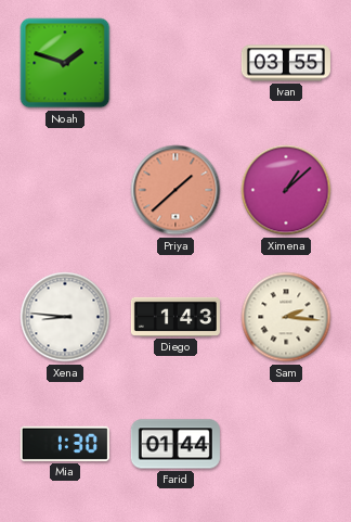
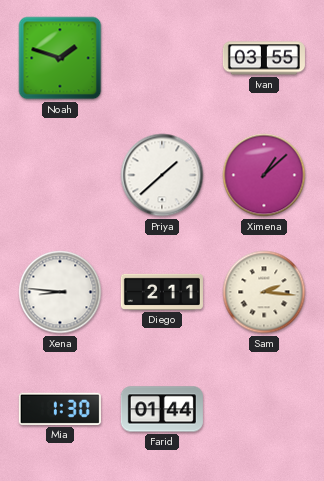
Priya dial: salmon -> white
Diego: 1:43 -> 2:11
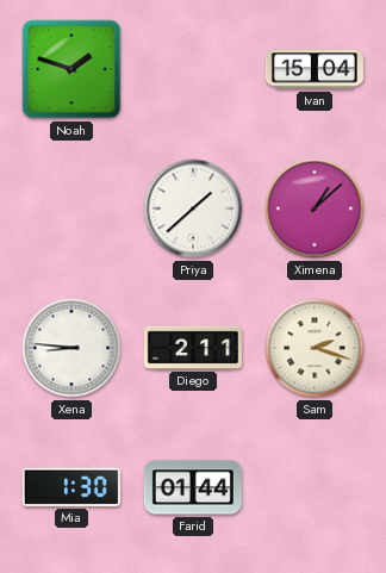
Ivan: 03:55 -> 15:04
Sam: 2:16 -> 2:18
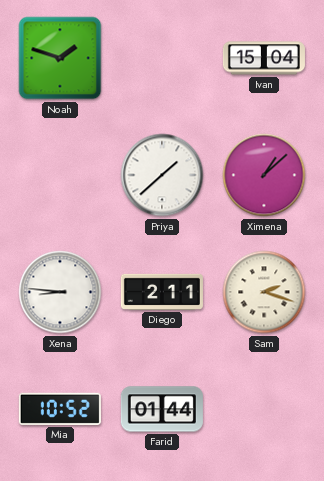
Mia: 1:30 -> 10:52
